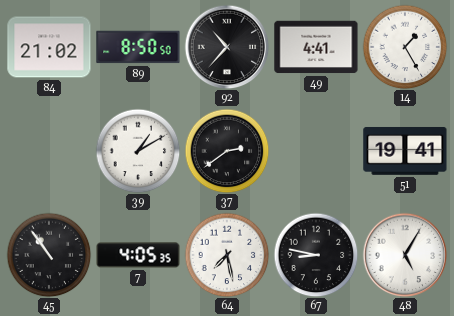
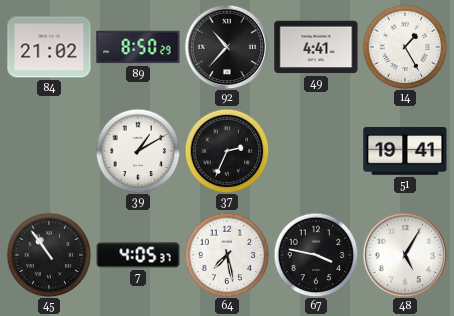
89: 8:50:50 -> 8:50:29
37: 2:39 -> 2:34
7: 4:05:35 -> 4:05:37
67: 8:47 -> 3:47
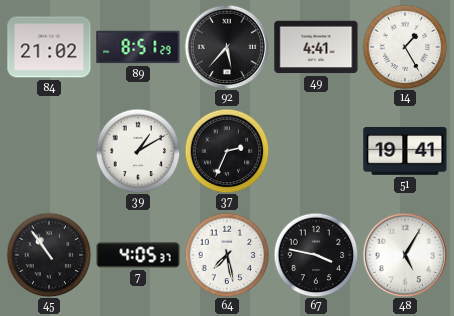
89: 8:50 -> 8:51
92: 10:37 -> 5:37
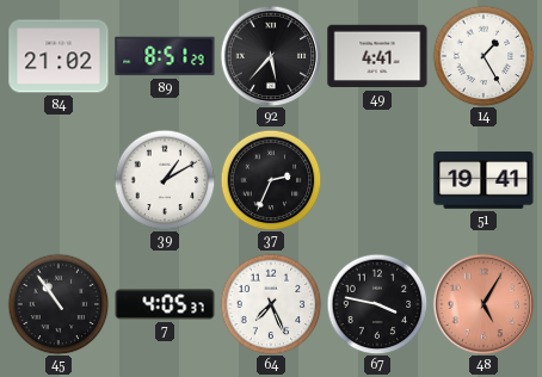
64: 7:28 -> 7:26
48 dial: white -> salmon
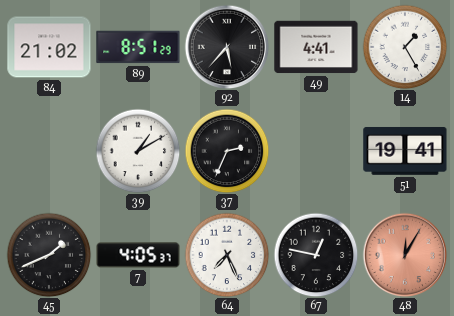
45: 10:54 -> 1:41
67: 3:47 -> 12:47
48: 5:05 -> 12:05
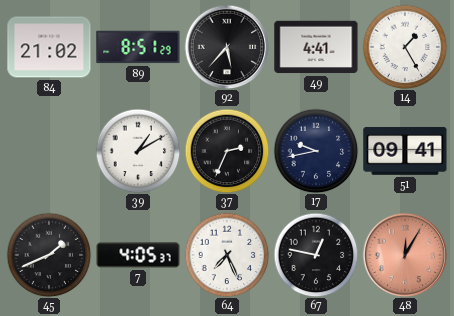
17: none -> 9:43
51: 19:41 -> 09:41
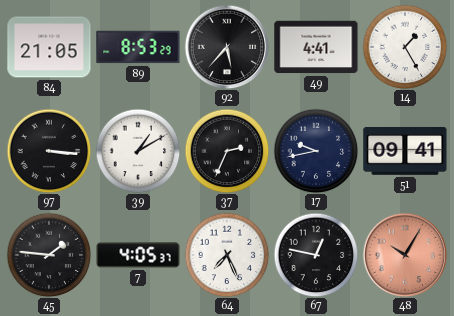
84: 21:02 -> 21:05
89: 8:51 -> 8:53
97: none -> 3:16
45: 1:41 -> 1:46
48: 12:05 -> 10:05
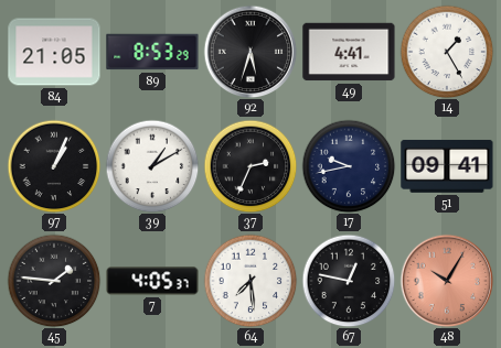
92: 5:37 -> 5:33
97: 3:16 -> 1:04
64: 7:26 -> 7:29
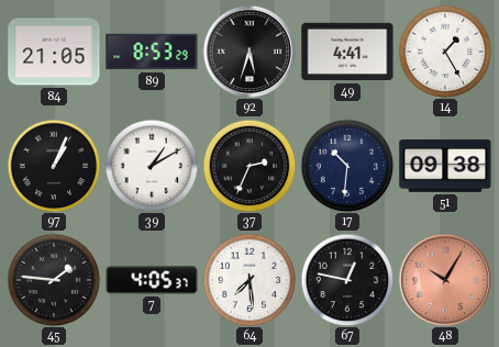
17: 9:43 -> 10:31
51: 09:41 -> 09:38
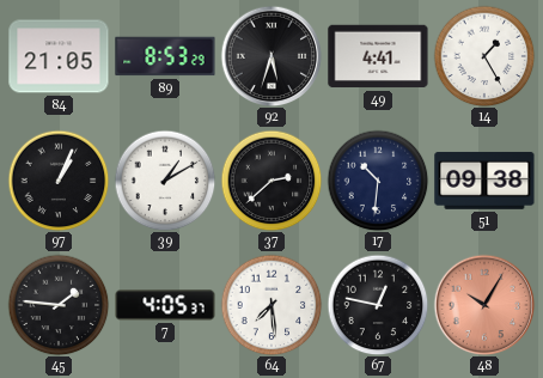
37: 2:34 -> 2:38
